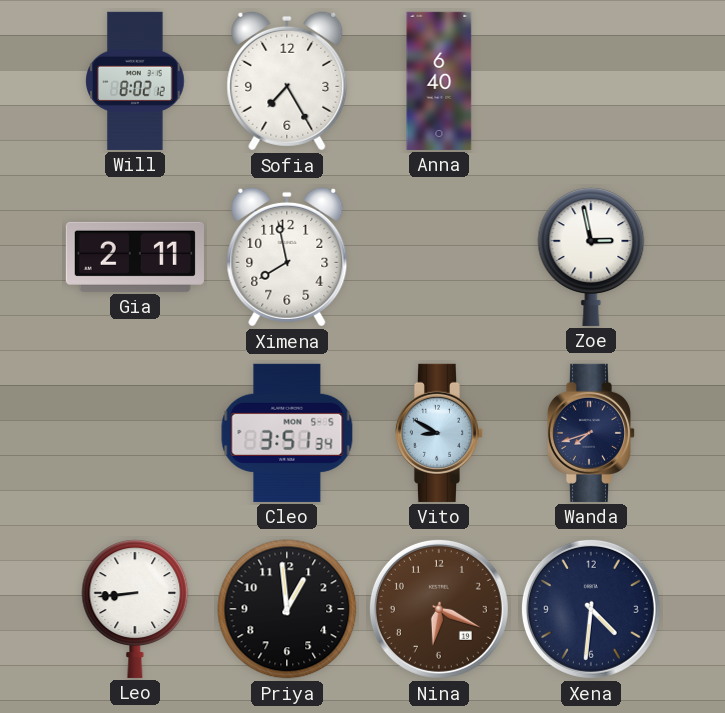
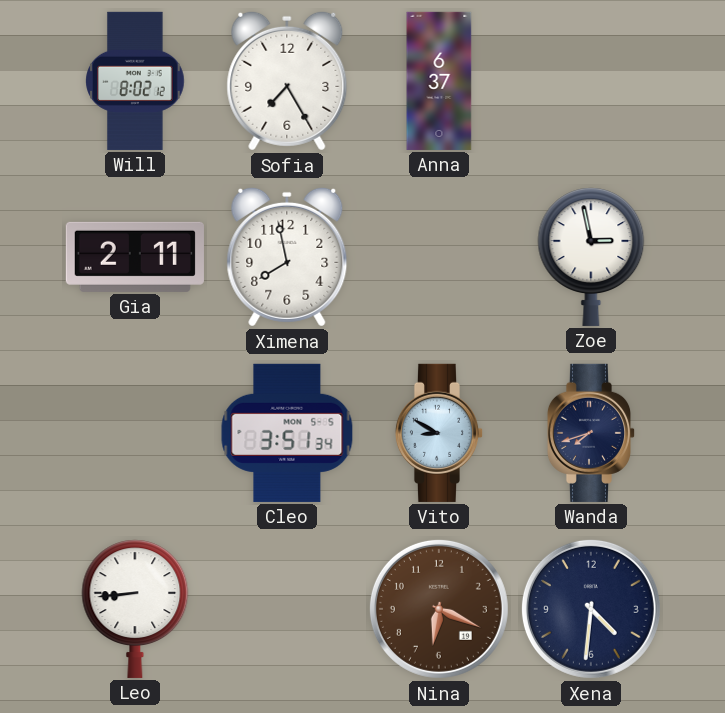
Anna: 6:40 -> 6:37
Priya: 12:59 -> none
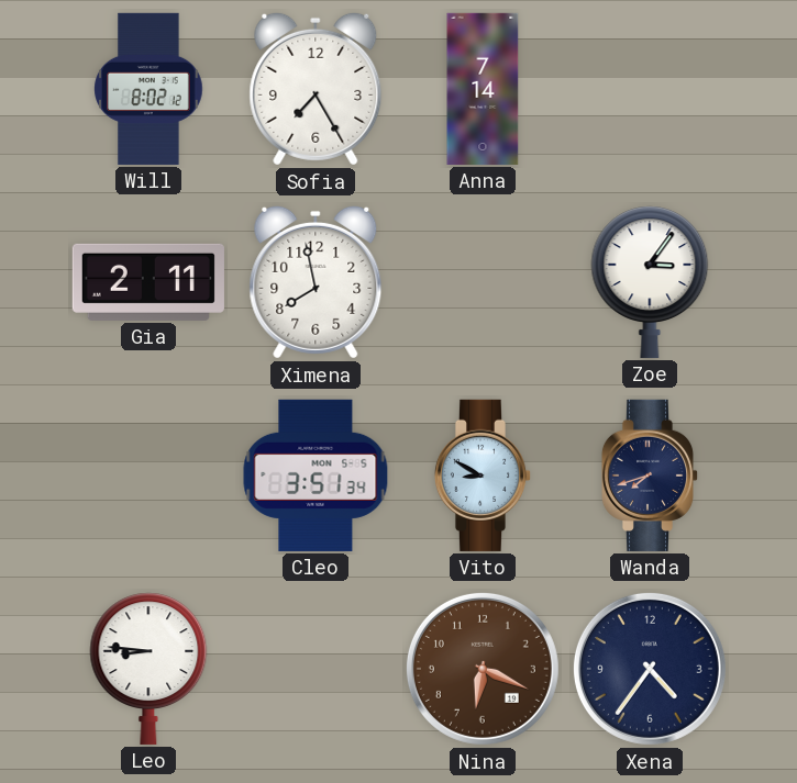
Anna: 6:37 -> 7:14
Zoe: 2:58 -> 3:06
Leo: 8:44 -> 8:46
Xena: 4:31 -> 4:36
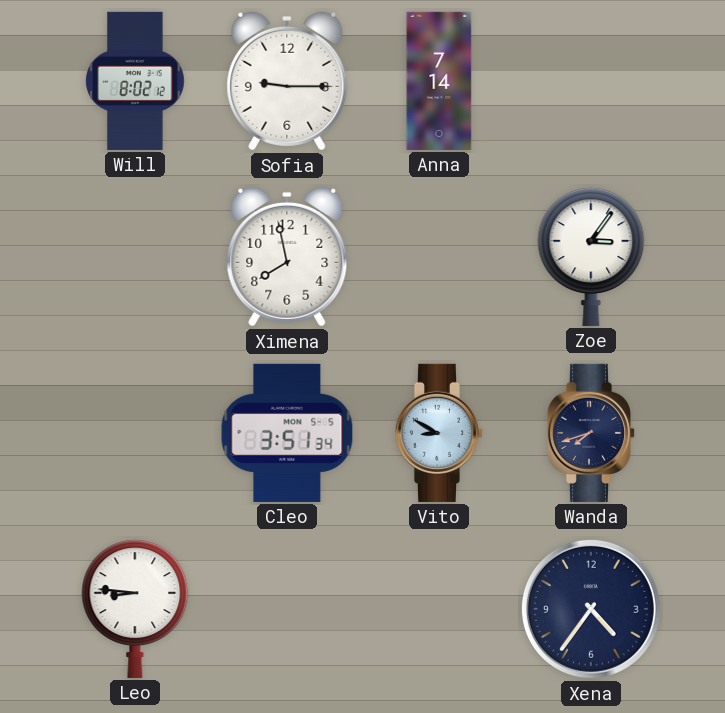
Sofia: 7:25 -> 9:15
Gia: 2:11 -> none
Nina: 6:19 -> none
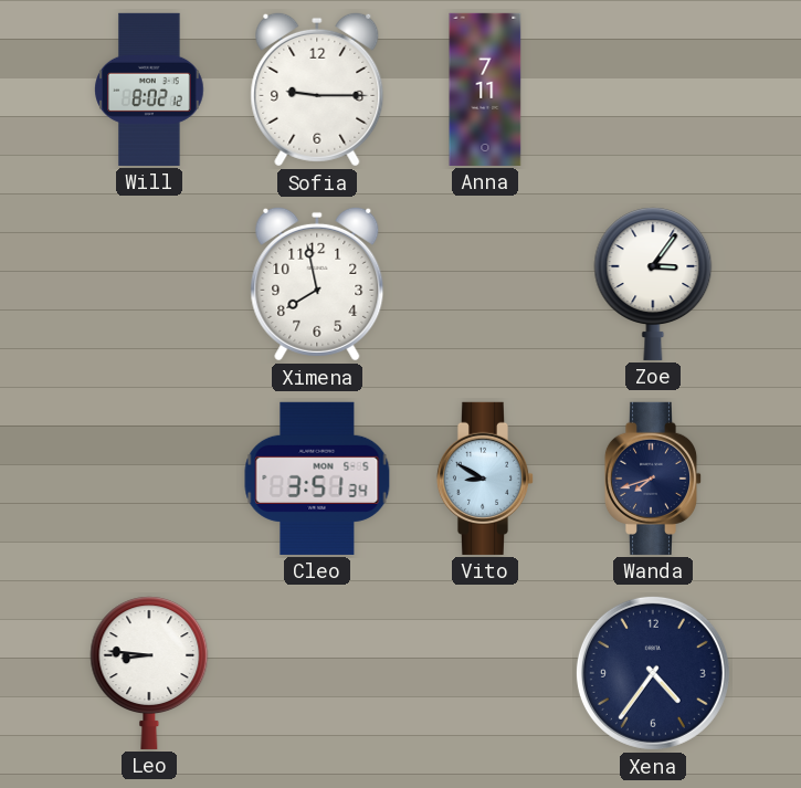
Anna: 7:14 -> 7:11
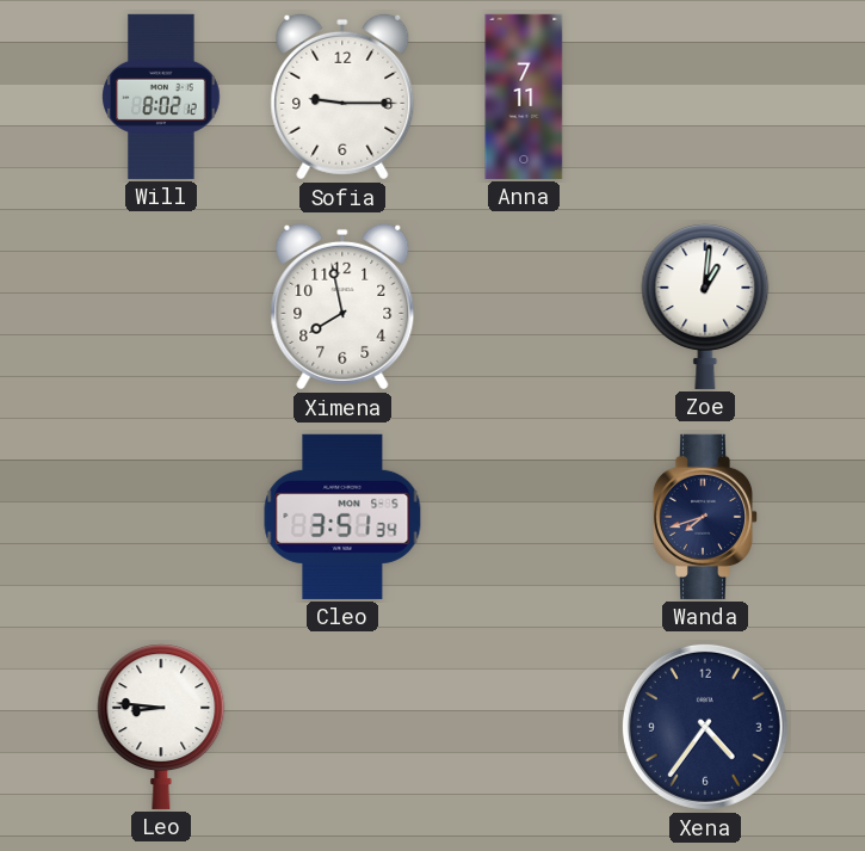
Zoe: 3:06 -> 1:01
Vito: 8:50 -> none
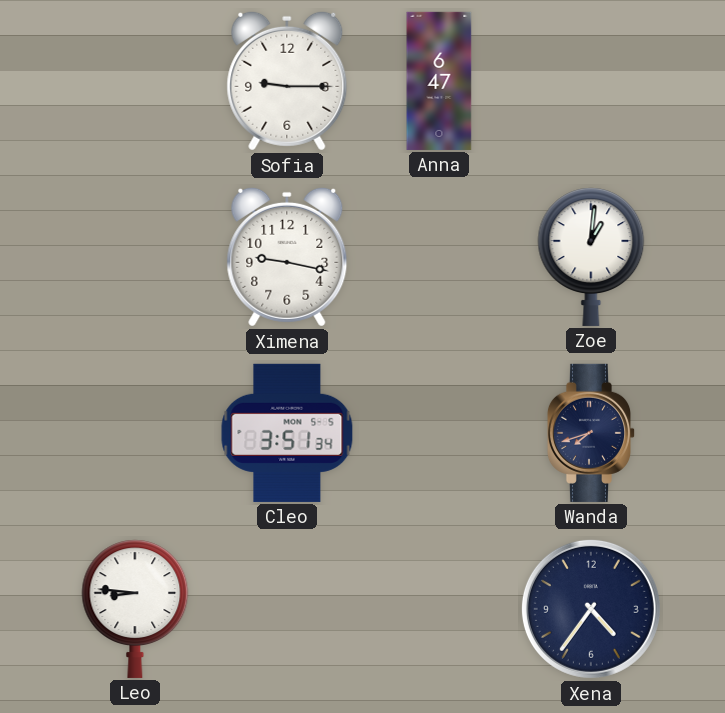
Will: 8:02 -> none
Anna: 7:11 -> 6:47
Ximena: 7:58 -> 9:17
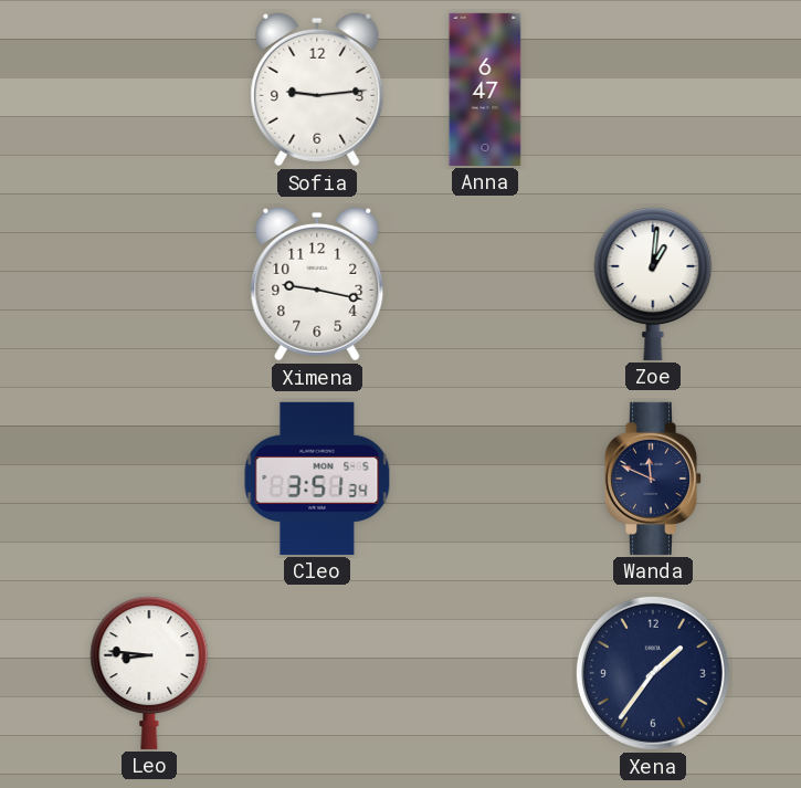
Sofia: 9:15 -> 9:14
Wanda: 7:42 -> 11:49
Xena: 4:36 -> 1:36
